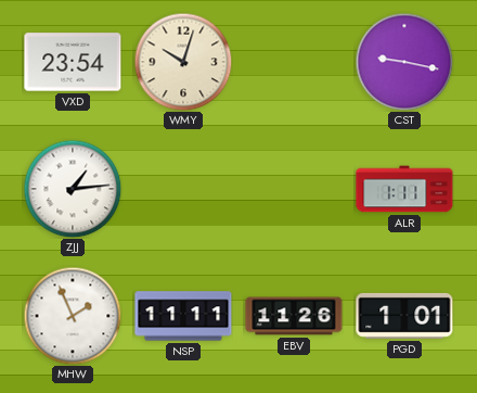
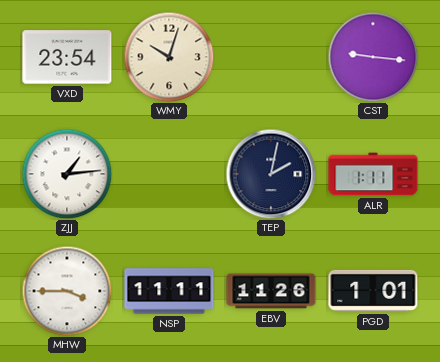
CST: 9:17 -> 9:16
TEP: none -> 2:02
MHW: 1:56 -> 3:45
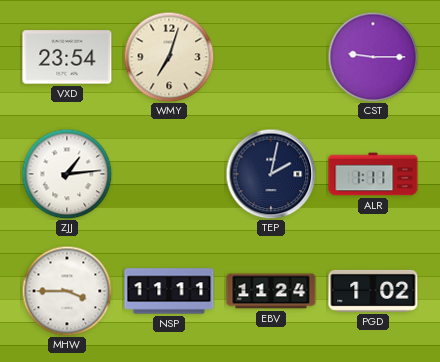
WMY: 10:03 -> 7:03
CST: 9:16 -> 9:15
EBV: 11:26 -> 11:24
PGD: 1:01 -> 1:02
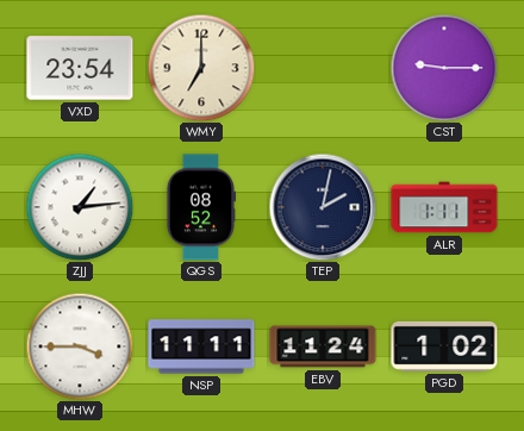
WMY: 7:03 -> 7:00
QGS: none -> 08:52
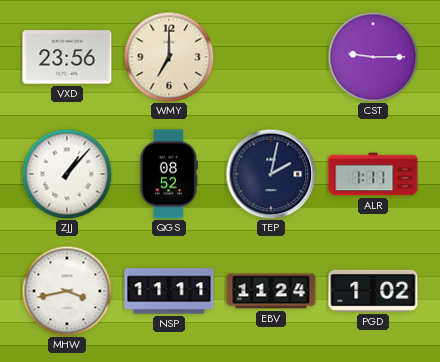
VXD: 23:54 -> 23:56
ZJJ: 1:14 -> 1:07
MHW: 3:45 -> 3:43
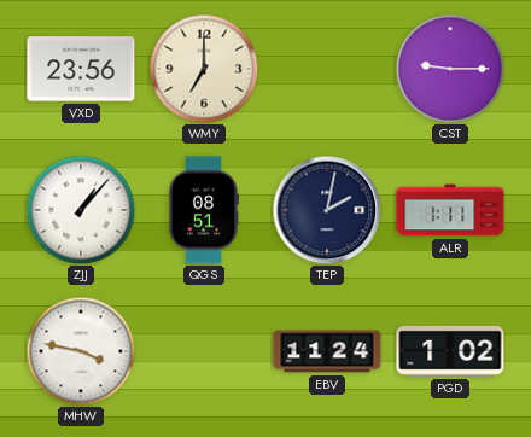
QGS: 08:52 -> 08:51
MHW: 3:43 -> 3:47
NSP: 11:11 -> none
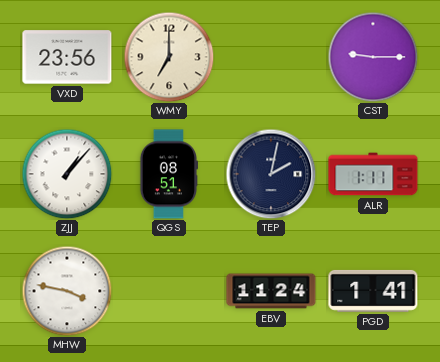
PGD: 1:02 -> 1:41
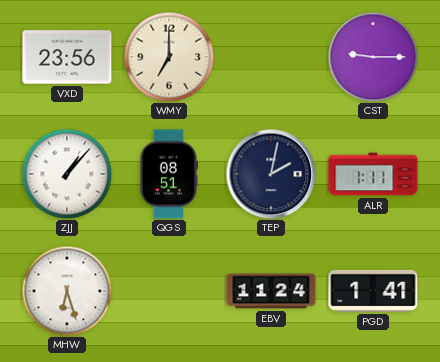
MHW: 3:47 -> 6:27
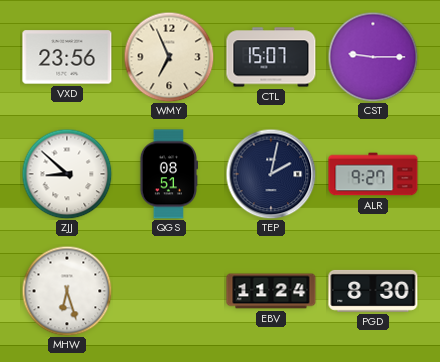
WMY: 7:00 -> 6:56
CTL: none -> 15:07
ZJJ: 1:07 -> 8:52
ALR: 1:11 -> 9:27
PGD: 1:41 -> 8:30
